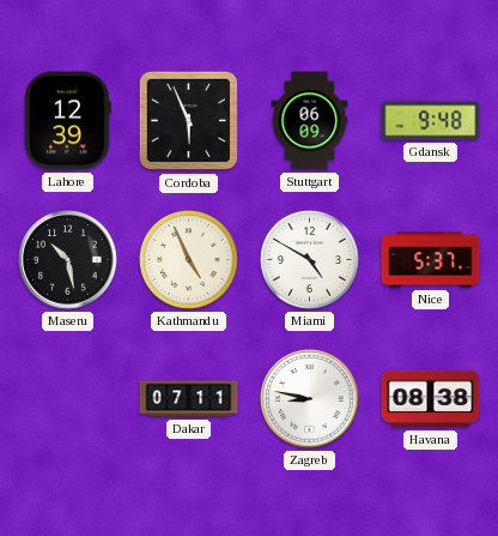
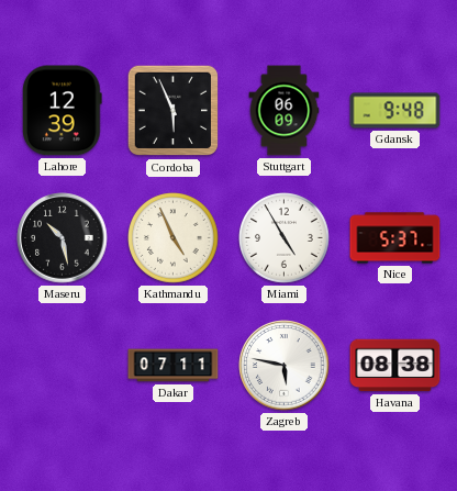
Miami: 4:50 -> 4:55
Zagreb: 8:47 -> 5:47
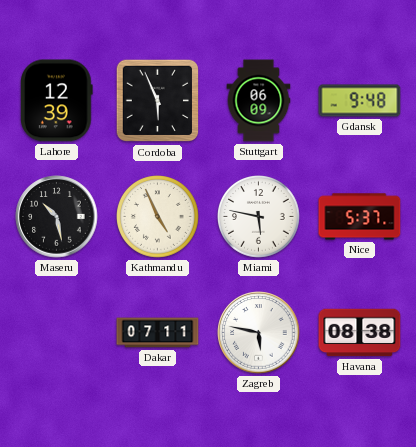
Miami: 4:55 -> 5:47
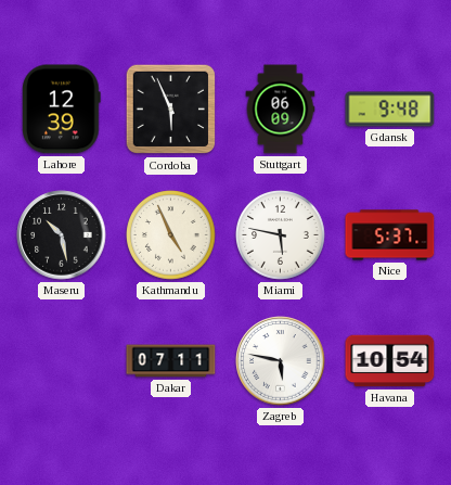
Havana: 08:38 -> 10:54
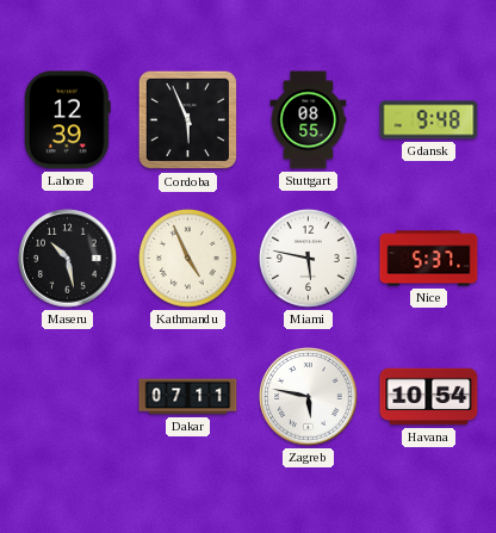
Stuttgart: 06:09 -> 08:55
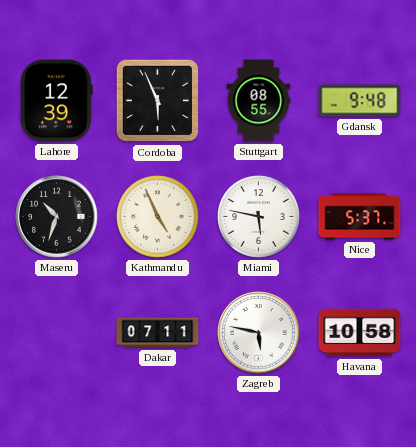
Maseru: 10:28 -> 10:33
Havana: 10:54 -> 10:58
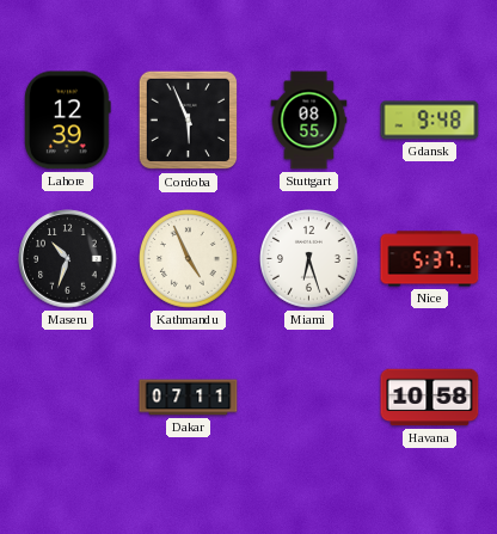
Miami: 5:47 -> 6:27
Zagreb: 5:47 -> none
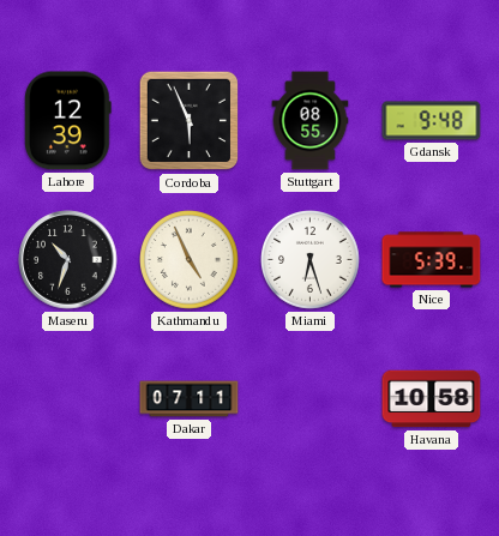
Nice: 5:37 -> 5:39
